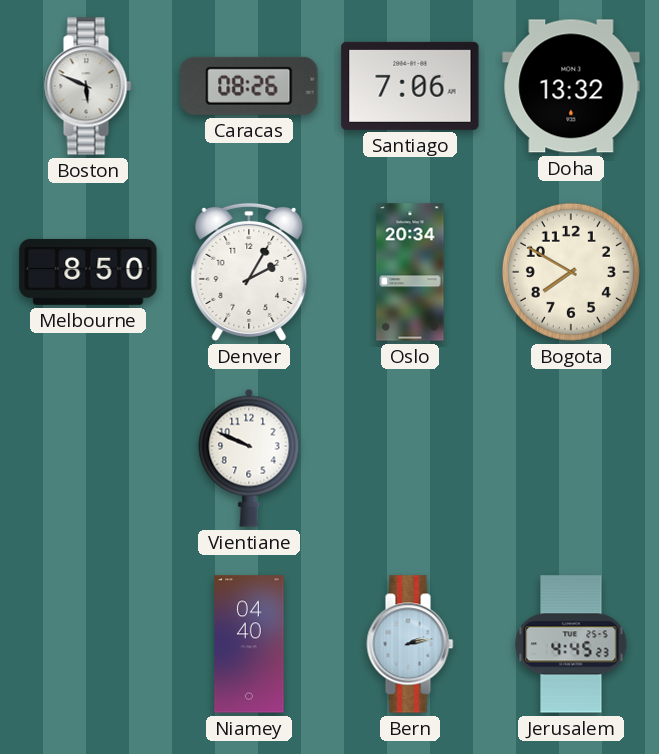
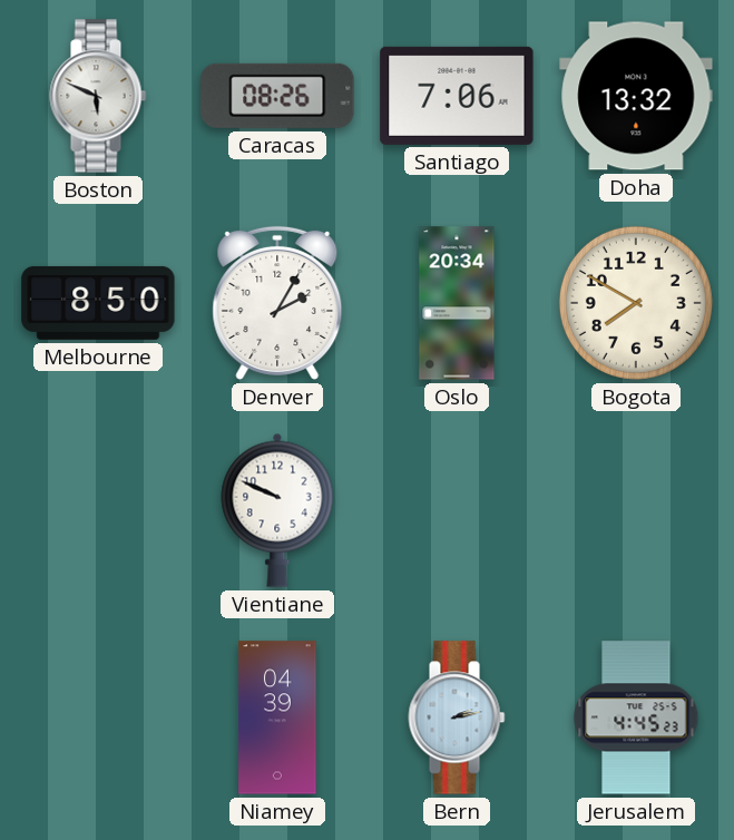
Niamey: 04:40 -> 04:39
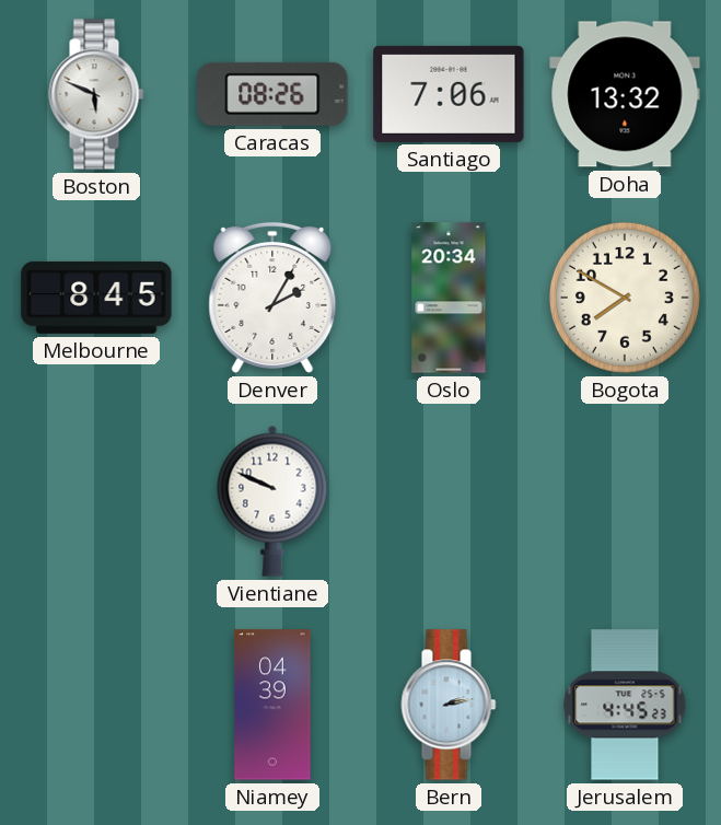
Melbourne: 8:50 -> 8:45
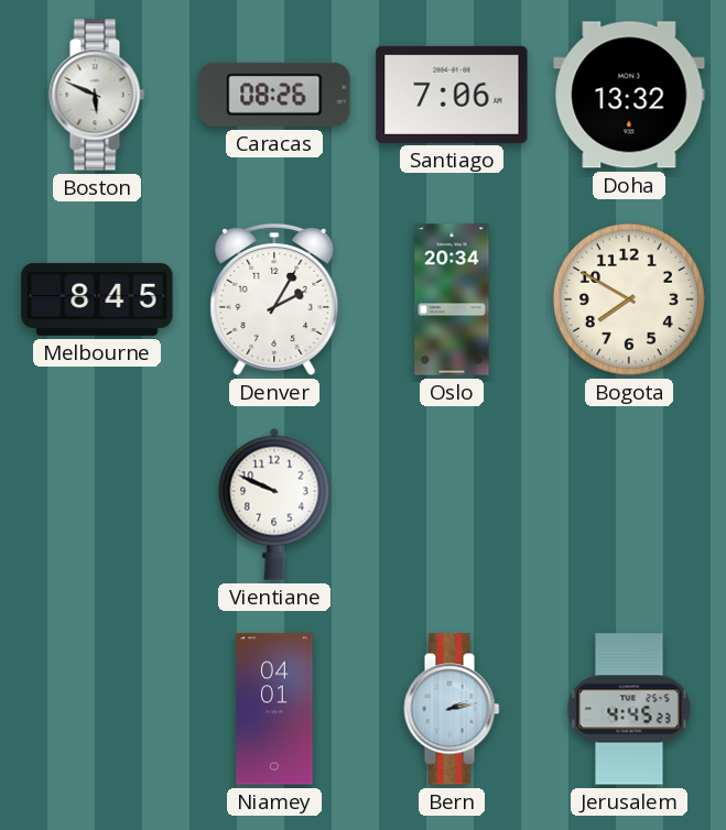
Niamey: 04:39 -> 04:01
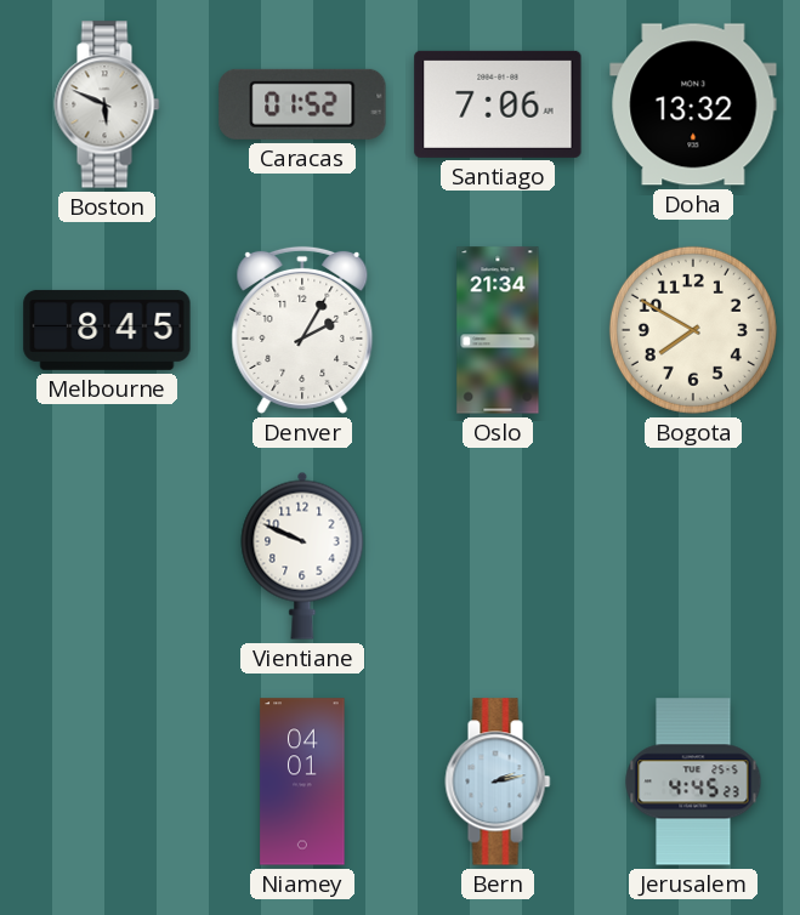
Caracas: 08:26 -> 01:52
Oslo: 20:34 -> 21:34
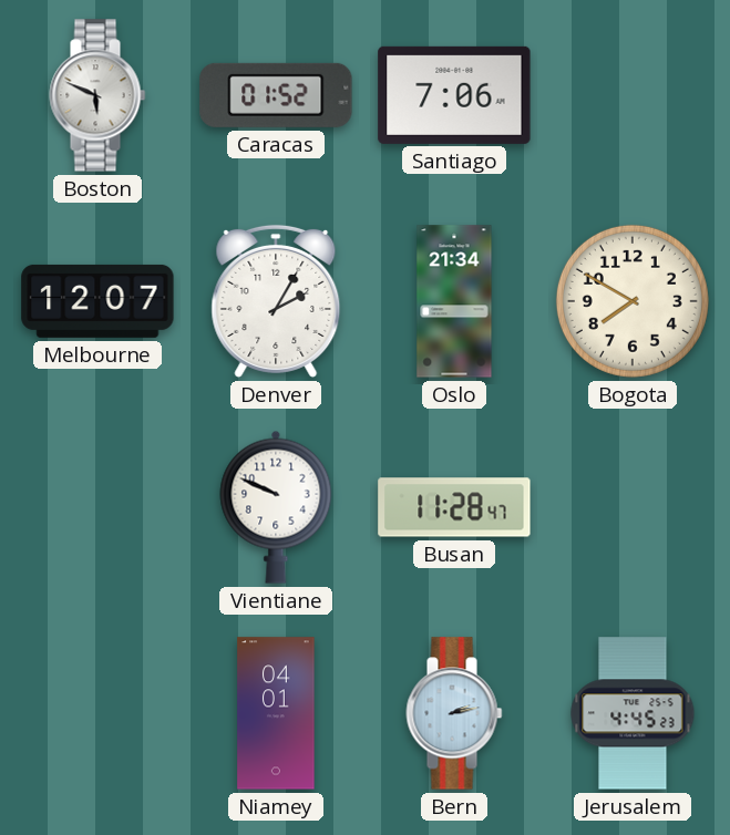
Doha: 13:32 -> none
Melbourne: 8:45 -> 12:07
Busan: none -> 11:28
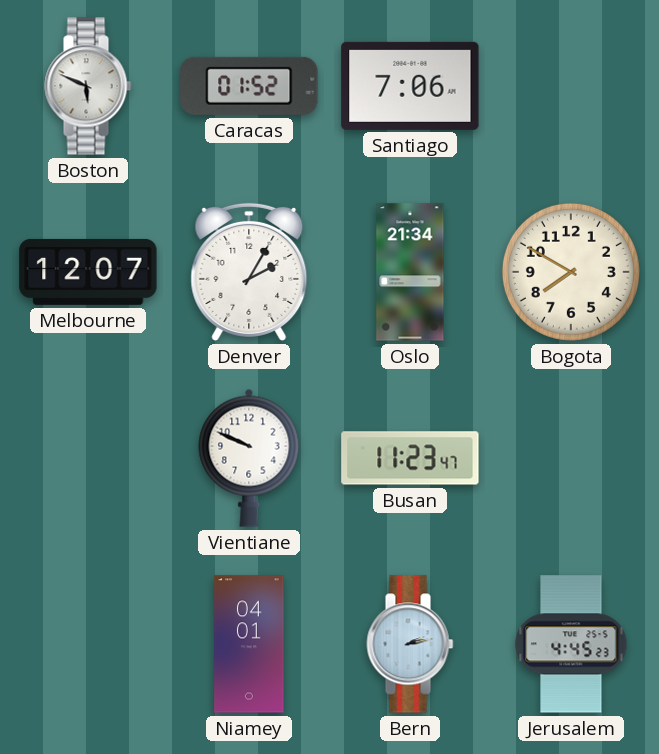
Busan: 11:28 -> 11:23
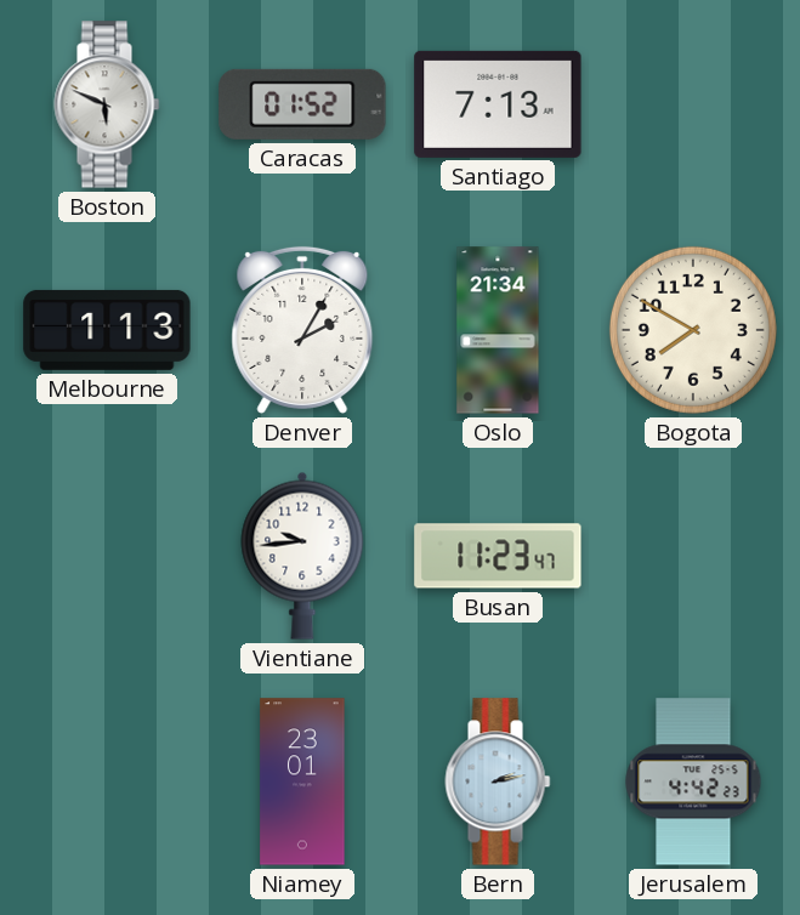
Santiago: 7:06 -> 7:13
Melbourne: 12:07 -> 1:13
Vientiane: 9:49 -> 9:44
Niamey: 04:01 -> 23:01
Jerusalem: 4:45 -> 4:42
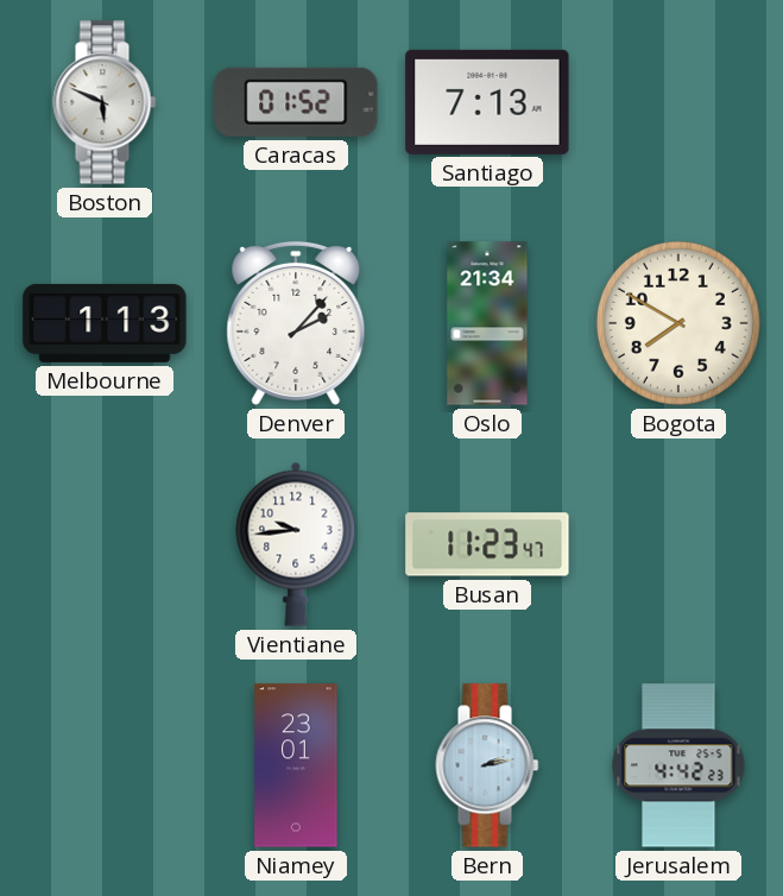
Denver: 2:05 -> 2:07
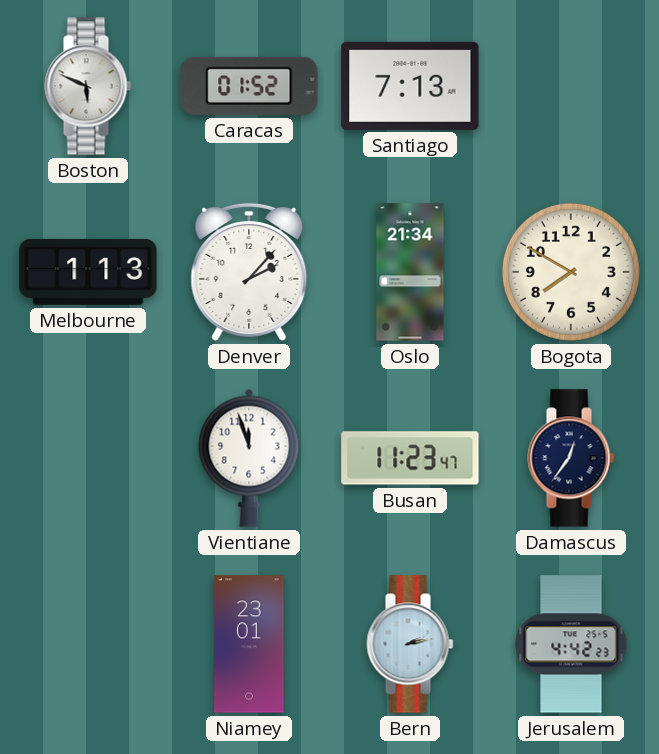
Vientiane: 9:44 -> 11:57
Damascus: none -> 12:36
